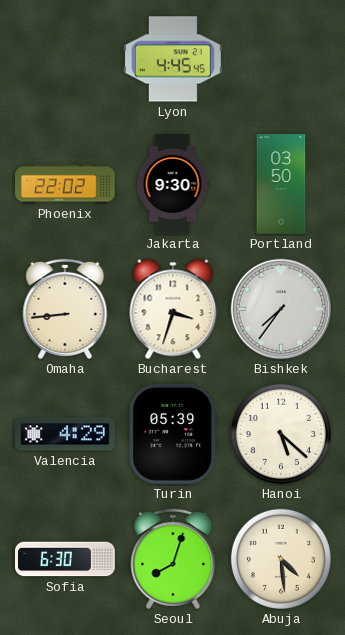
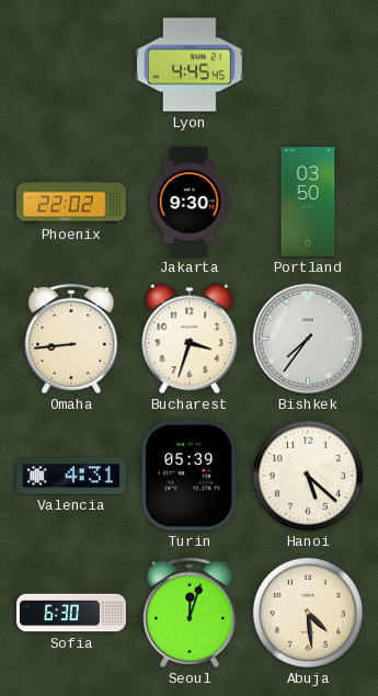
Valencia: 4:29 -> 4:31
Seoul: 8:03 -> 12:03
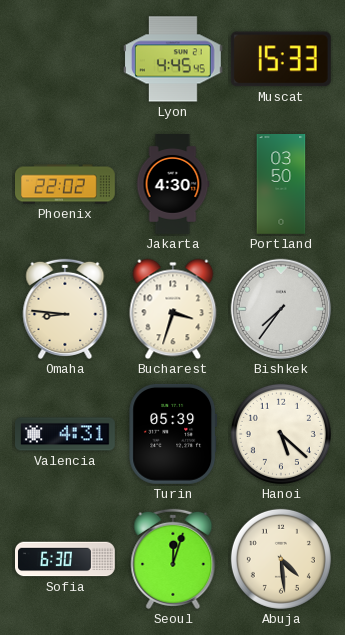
Muscat: none -> 15:33
Jakarta: 9:30 -> 4:30
Omaha: 8:44 -> 8:46
